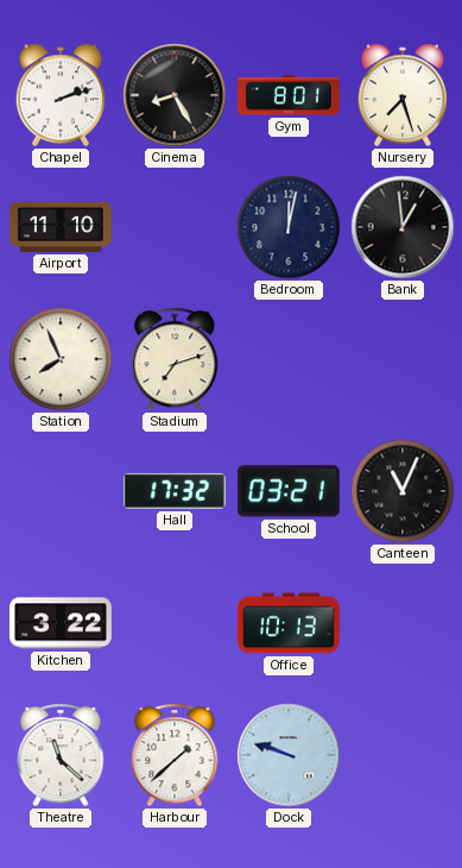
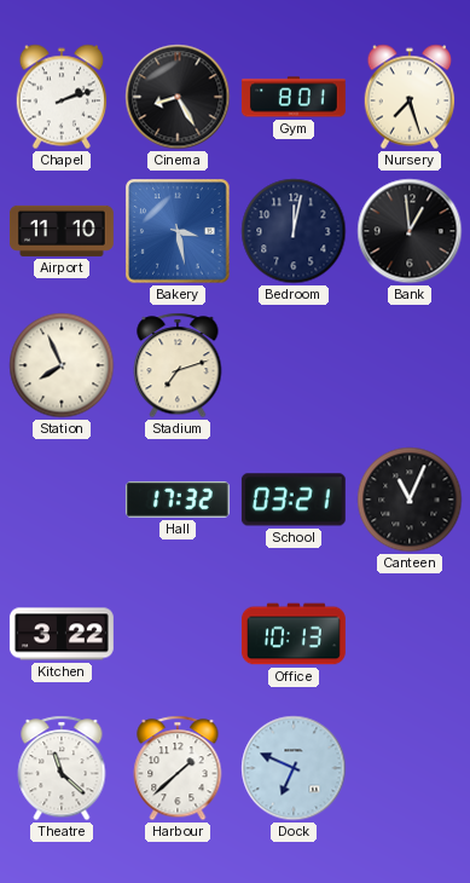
Bakery: none -> 3:28
Dock: 9:48 -> 6:49
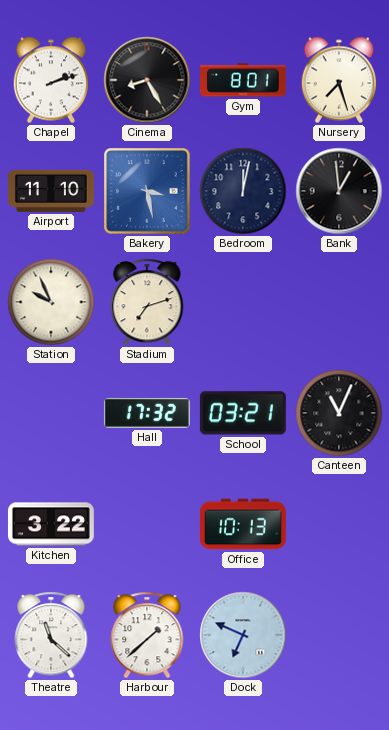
Station: 7:56 -> 9:56
